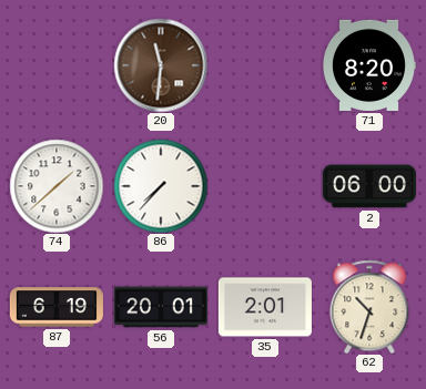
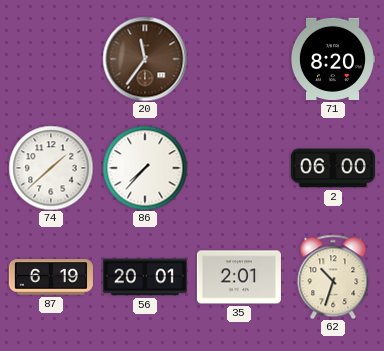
20: 11:31 -> 11:36
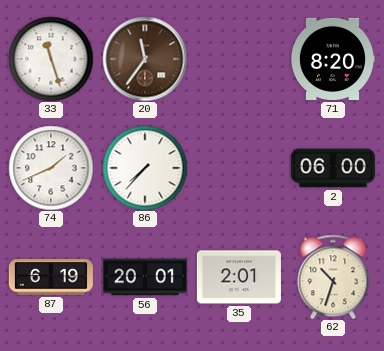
33: none -> 11:27
74: 1:38 -> 1:41
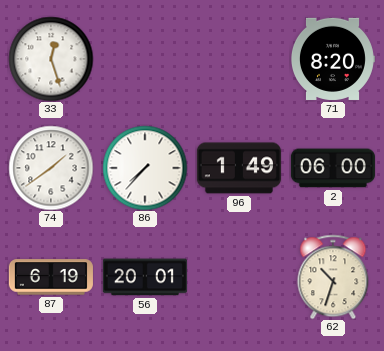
33: 11:27 -> 12:27
20: 11:36 -> none
74: 1:41 -> 1:39
96: none -> 1:49
35: 2:01 -> none
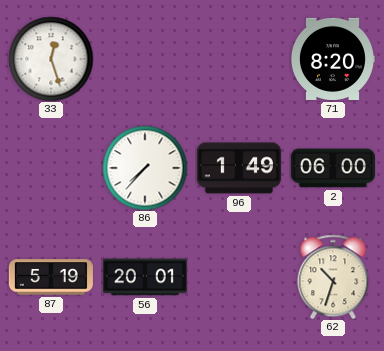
74: 1:39 -> none
87: 6:19 -> 5:19
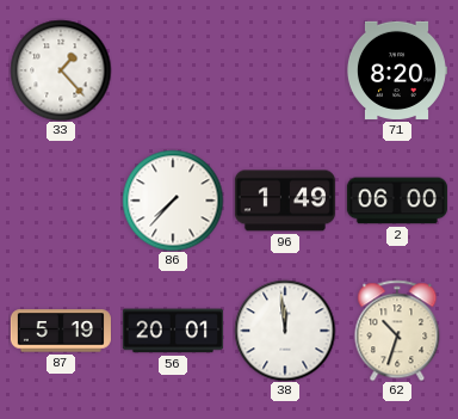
33: 12:27 -> 1:23
38: none -> 11:59
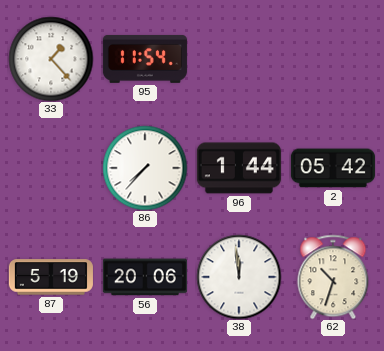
95: none -> 11:54
71: 8:20 -> none
96: 1:49 -> 1:44
2: 06:00 -> 05:42
56: 20:01 -> 20:06
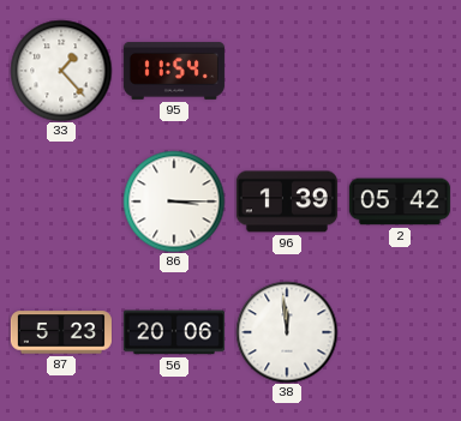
86: 7:37 -> 3:15
96: 1:44 -> 1:39
87: 5:19 -> 5:23
62: 10:33 -> none
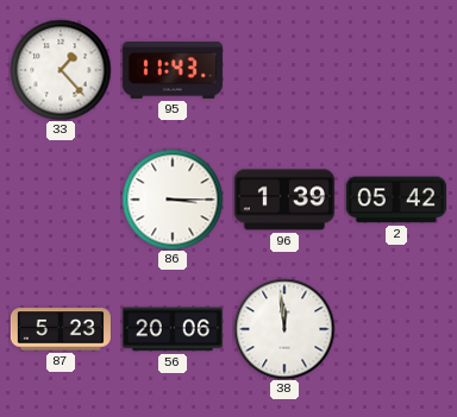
95: 11:54 -> 11:43
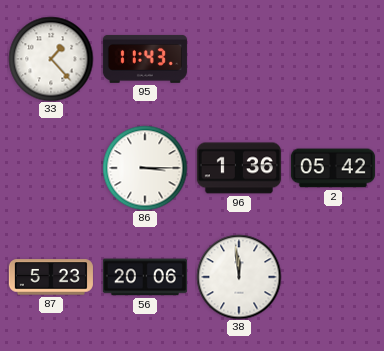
96: 1:39 -> 1:36
